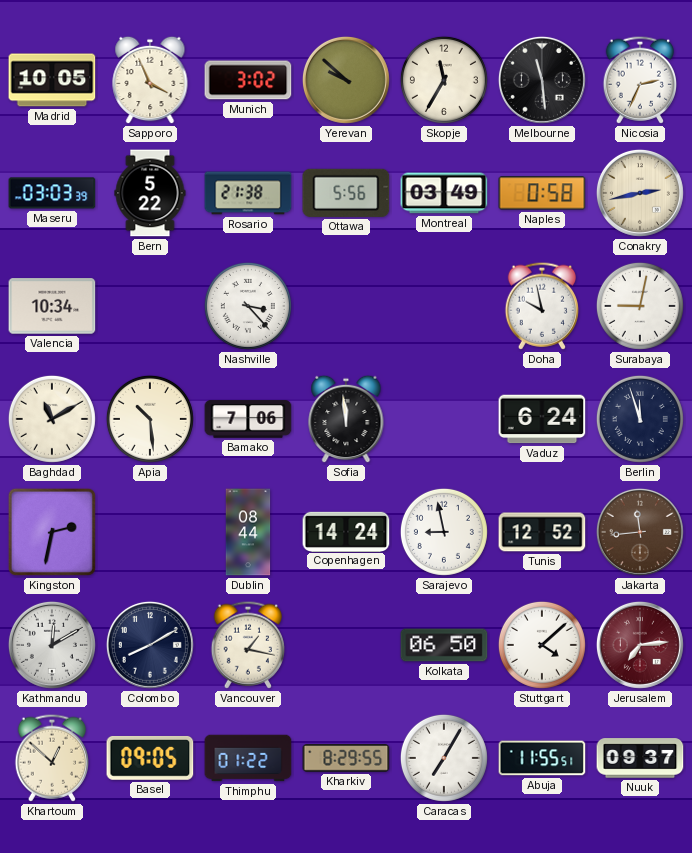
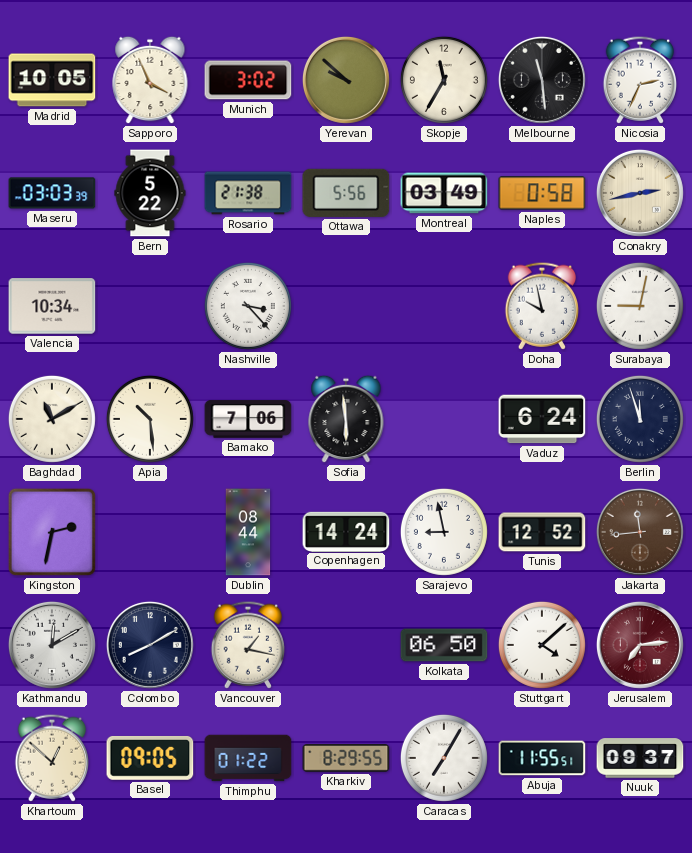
Sofia: 11:59 -> 5:59
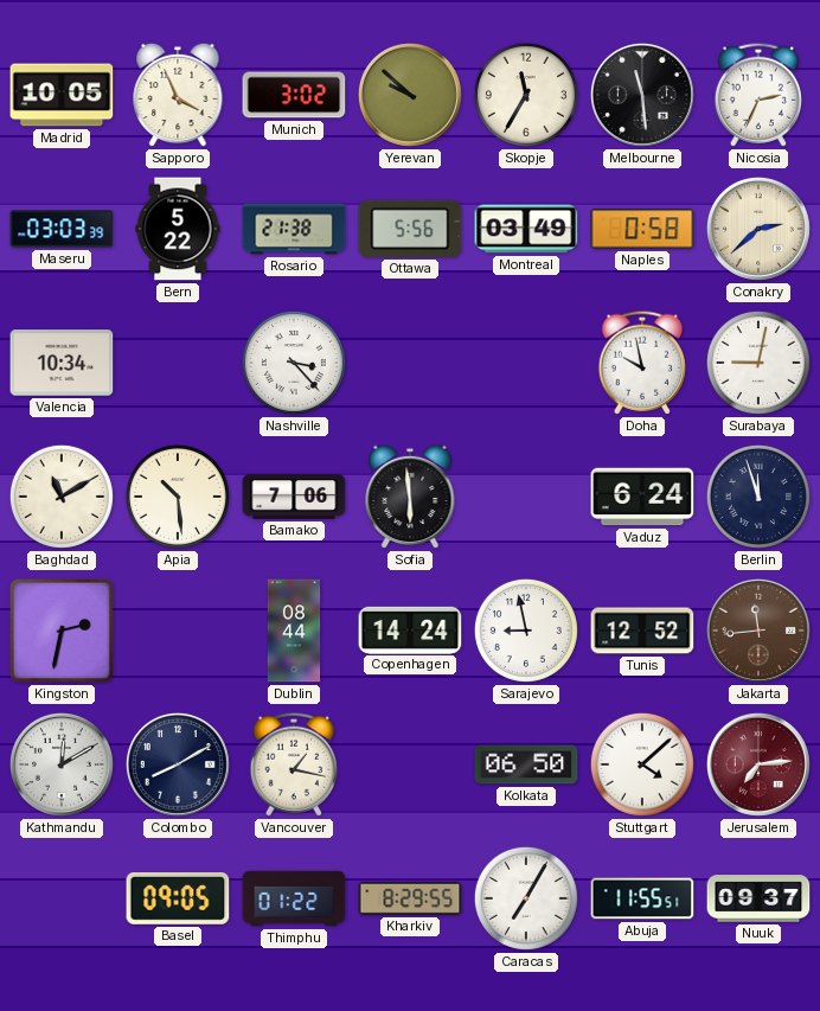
Conakry: 2:43 -> 2:38
Khartoum: 12:52 -> none
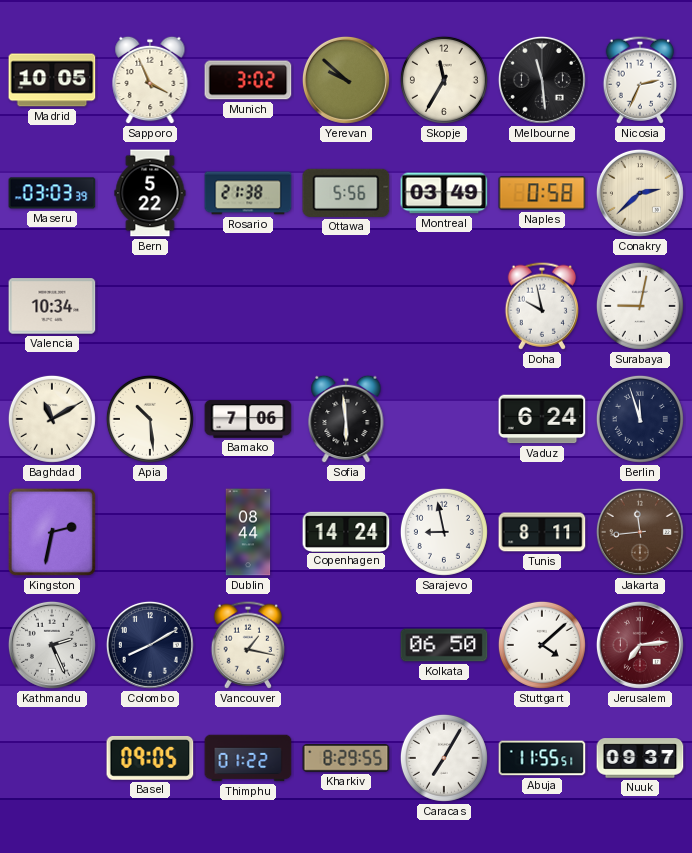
Nashville: 3:23 -> none
Tunis: 12:52 -> 8:11
Kathmandu: 12:10 -> 2:26
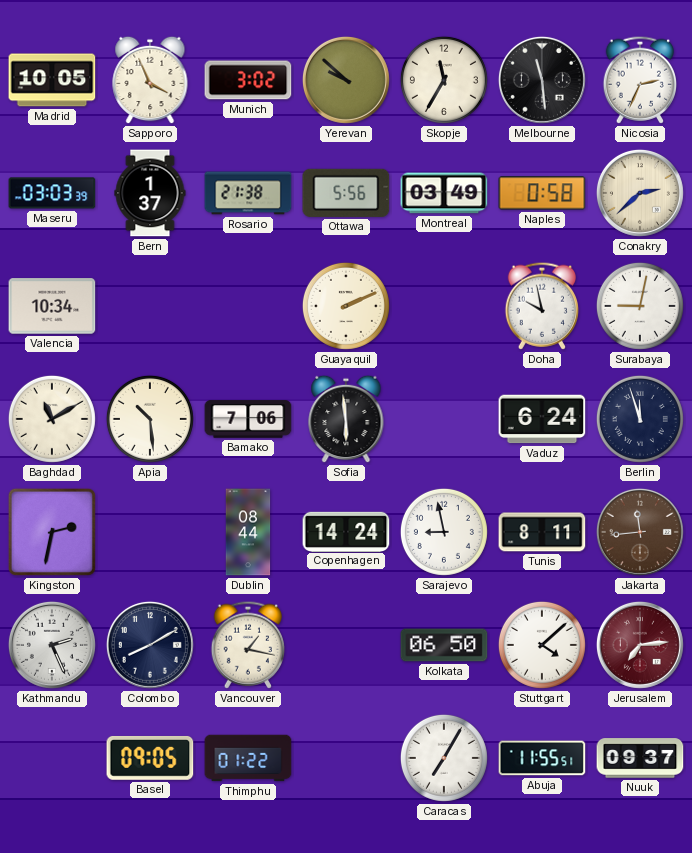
Bern: 5:22 -> 1:37
Guayaquil: none -> 2:11
Kharkiv: 8:29 -> none
